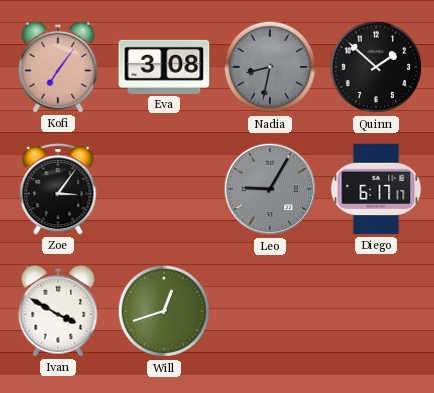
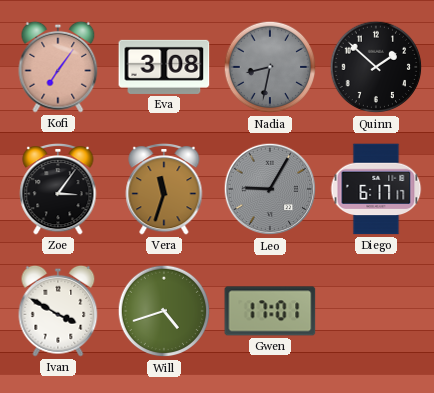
Vera: none -> 11:33
Will: 12:42 -> 4:42
Gwen: none -> 17:01
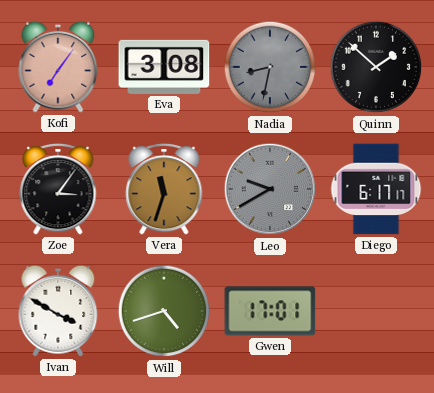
Leo: 9:05 -> 9:40
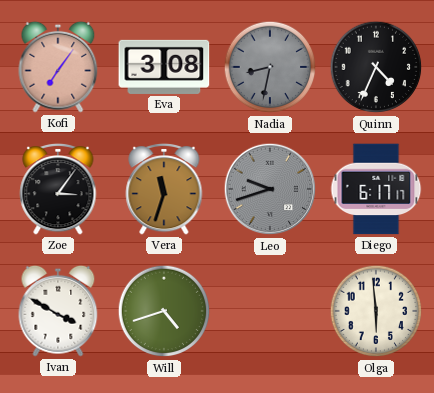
Quinn: 1:52 -> 4:34
Leo: 9:40 -> 9:42
Gwen: 17:01 -> none
Olga: none -> 5:59
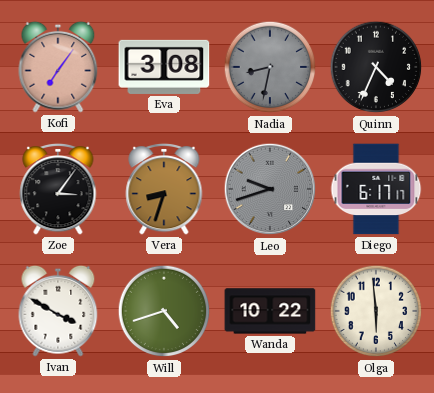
Vera: 11:33 -> 8:33
Wanda: none -> 10:22
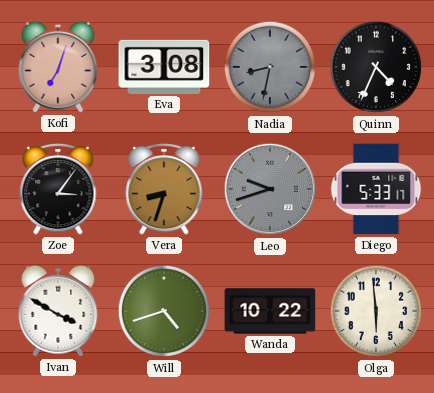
Kofi: 7:06 -> 7:03
Diego: 6:17 -> 5:33
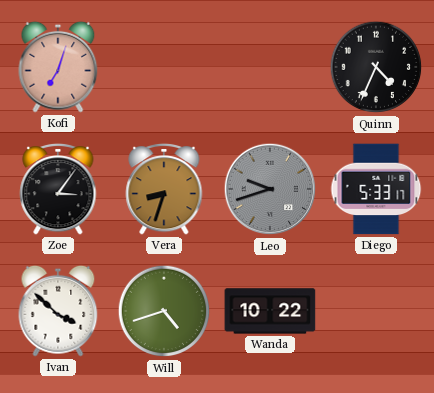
Eva: 3:08 -> none
Nadia: 8:32 -> none
Ivan: 3:50 -> 3:52
Olga: 5:59 -> none
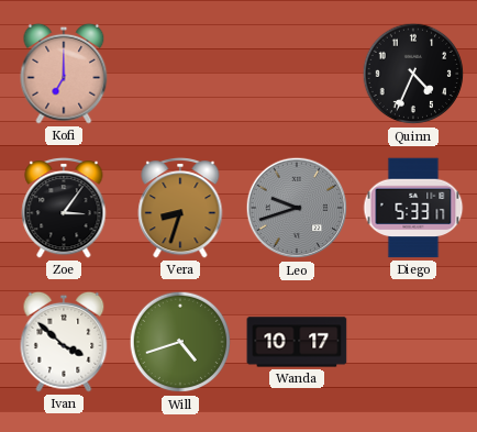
Kofi: 7:03 -> 7:00
Wanda: 10:22 -> 10:17
